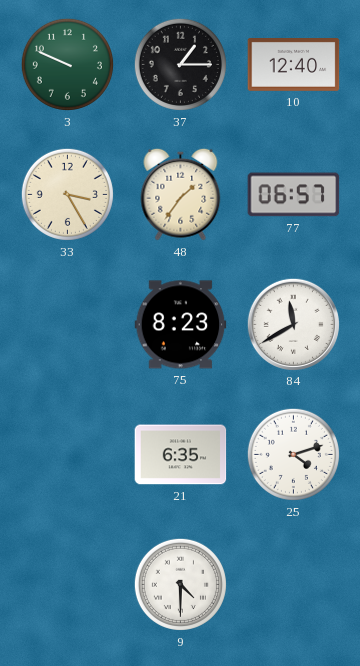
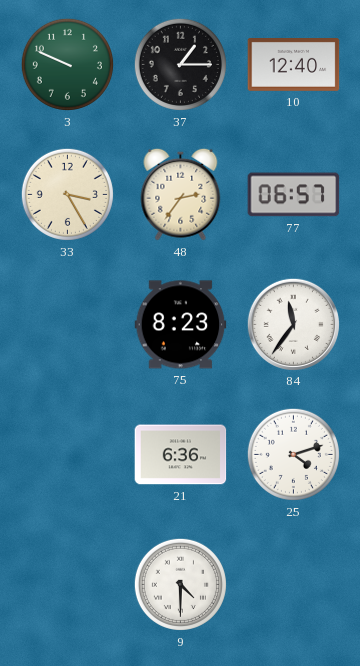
48: 1:36 -> 2:36
84: 11:40 -> 11:36
21: 6:35 -> 6:36
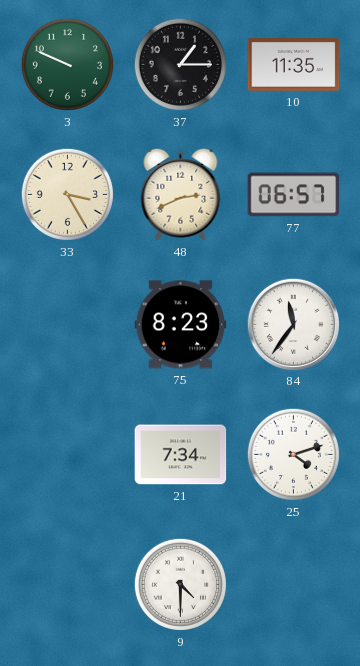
10: 12:40 -> 11:35
48: 2:36 -> 2:41
21: 6:36 -> 7:34
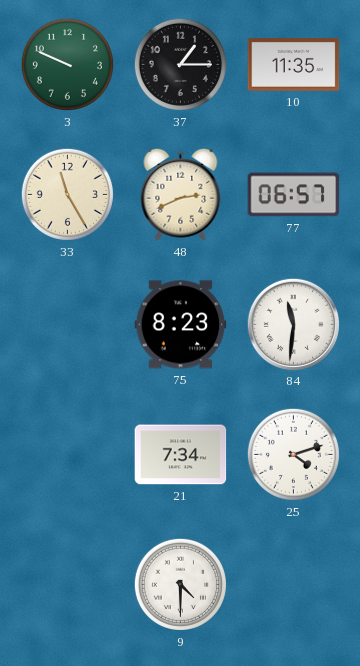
33: 3:25 -> 11:25
84: 11:36 -> 11:31
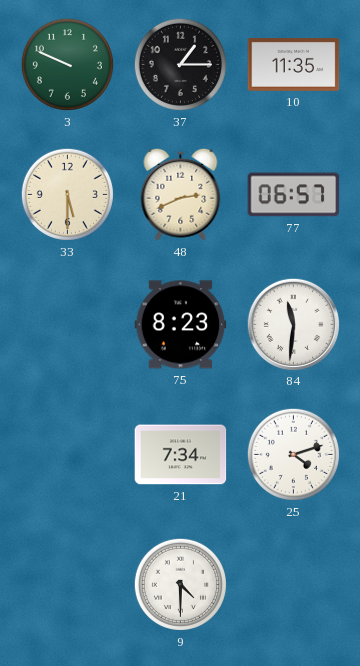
33: 11:25 -> 5:30
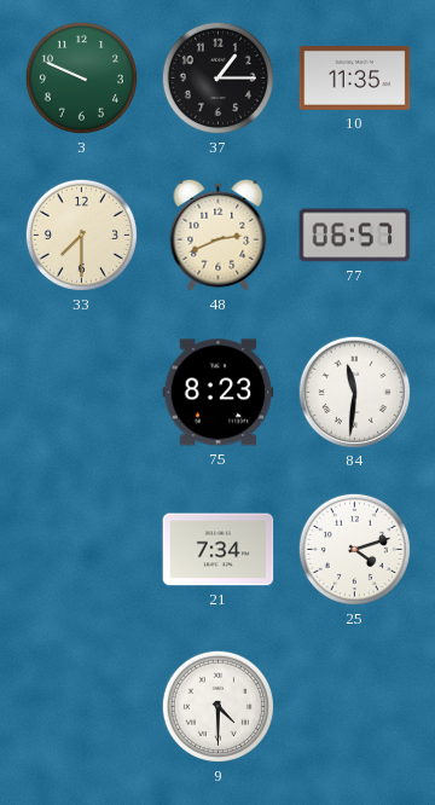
33: 5:30 -> 7:30
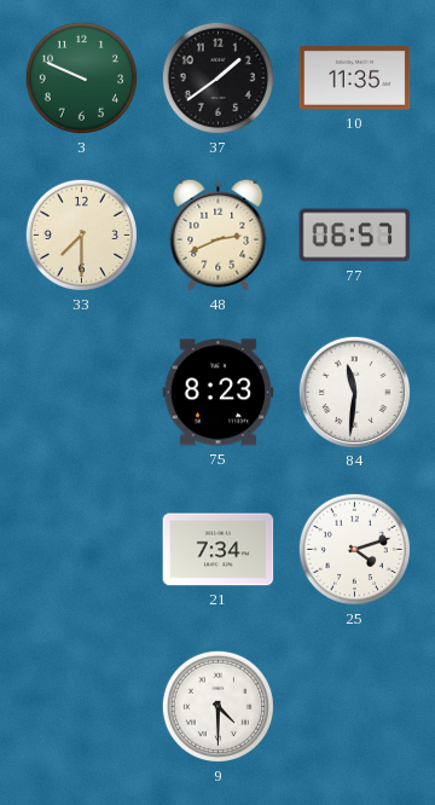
37: 1:15 -> 1:39
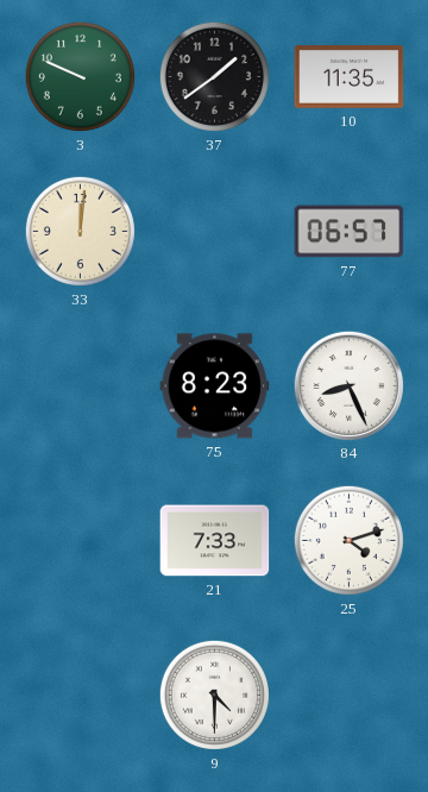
33: 7:30 -> 12:01
48: 2:41 -> none
84: 11:31 -> 8:26
21: 7:34 -> 7:33
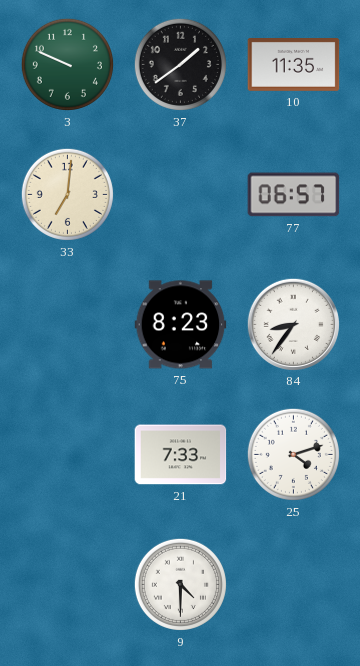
33: 12:01 -> 7:01
84: 8:26 -> 8:36
